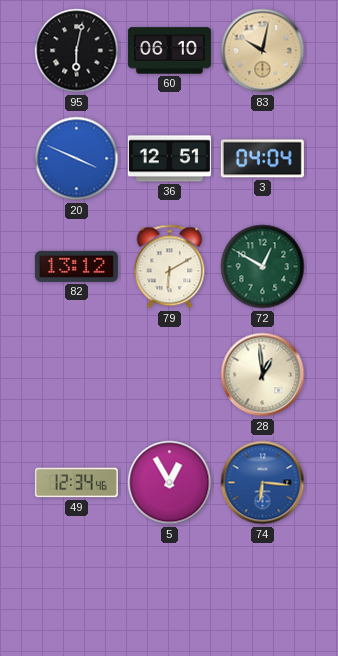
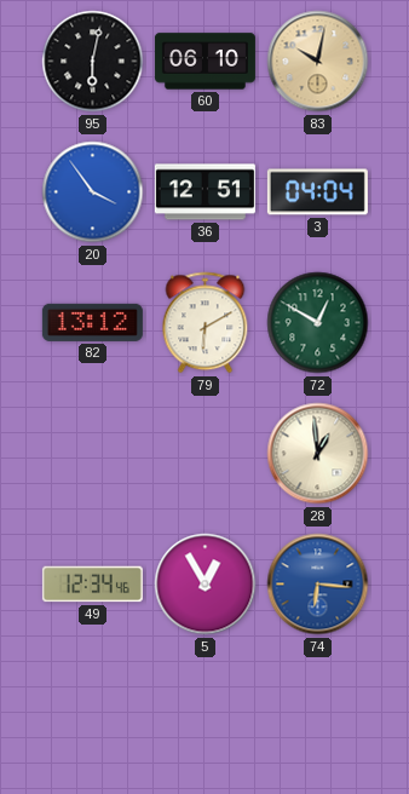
20: 3:49 -> 3:54
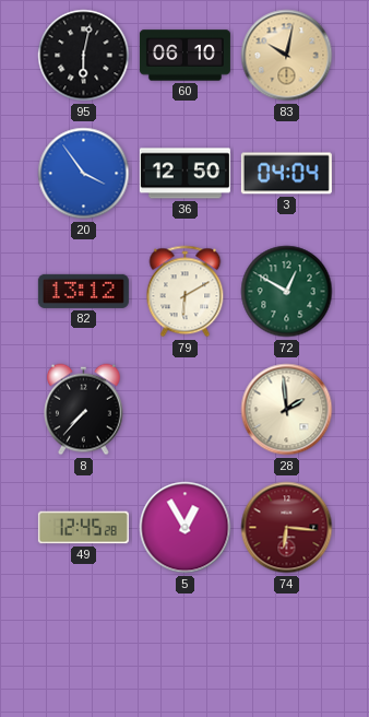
36: 12:51 -> 12:50
8: none -> 7:37
28: 12:59 -> 1:59
49: 12:34 -> 12:45
74 dial: blue -> burgundy
